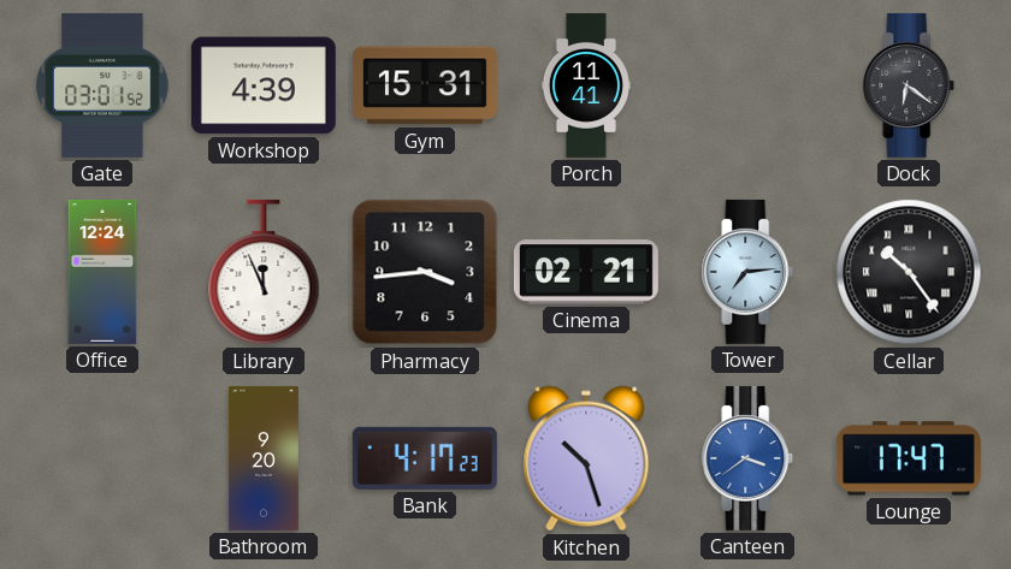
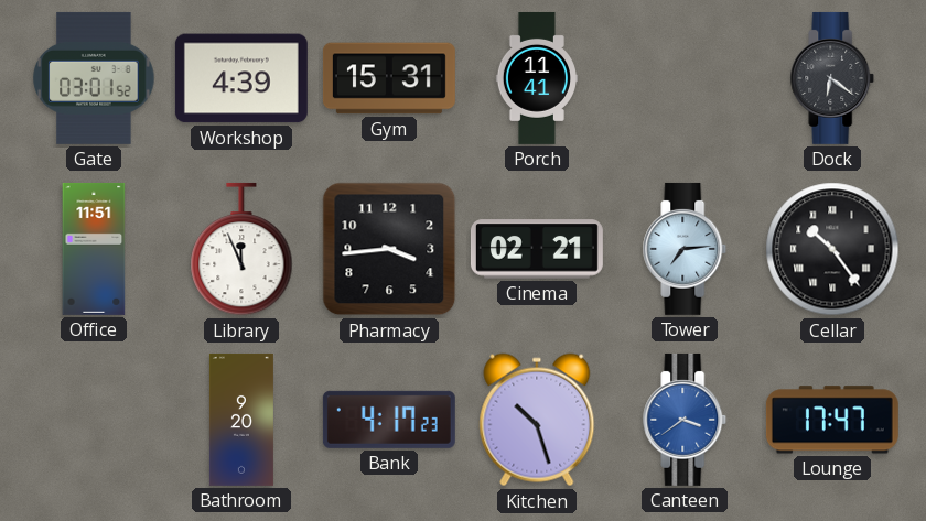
Office: 12:24 -> 11:51
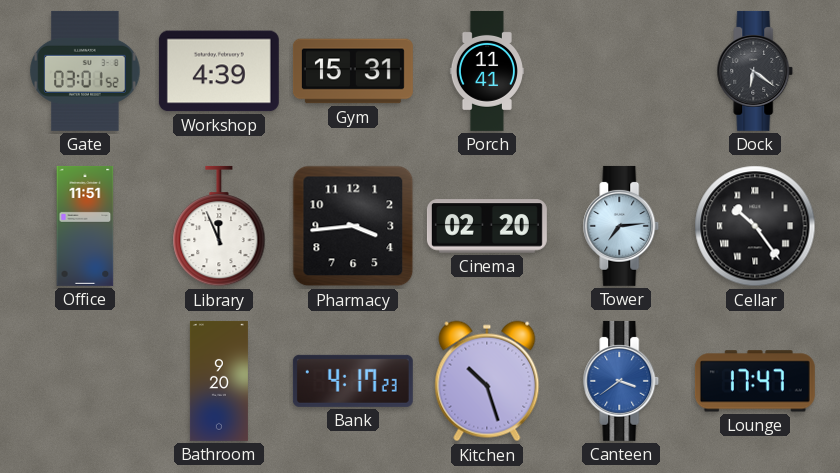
Cinema: 02:21 -> 02:20
